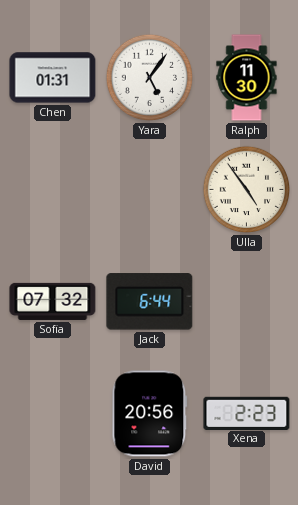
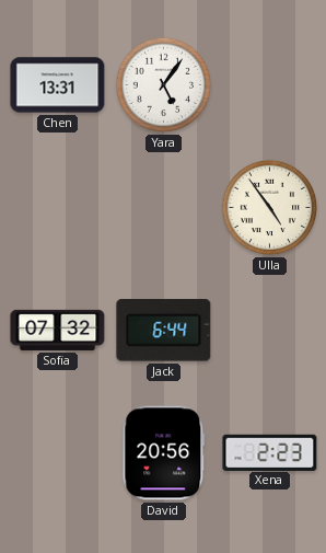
Chen: 01:31 -> 13:31
Ralph: 11:30 -> none
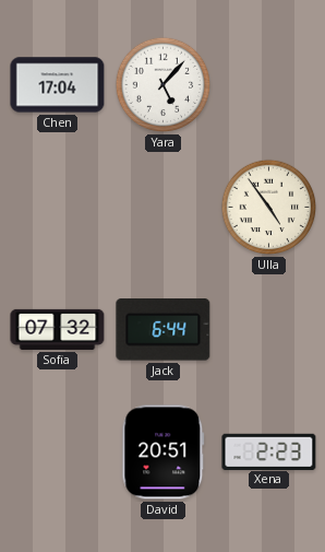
Chen: 13:31 -> 17:04
Yara: 5:06 -> 5:07
David: 20:56 -> 20:51
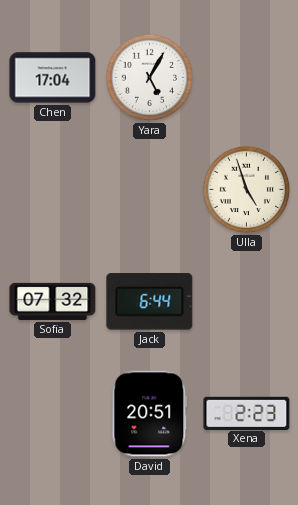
Yara: 5:07 -> 5:05
Ulla: 4:54 -> 4:57
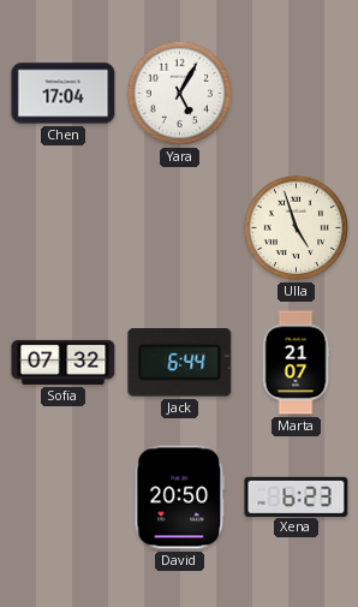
Marta: none -> 21:07
David: 20:51 -> 20:50
Xena: 2:23 -> 6:23
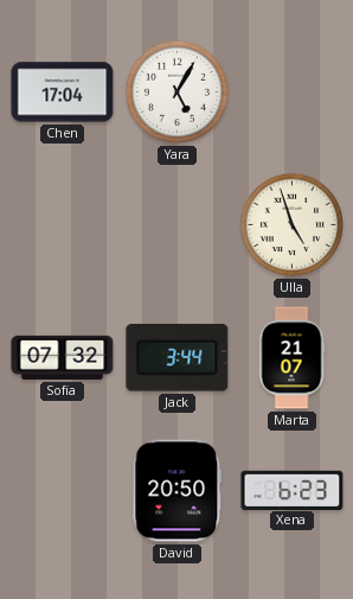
Jack: 6:44 -> 3:44
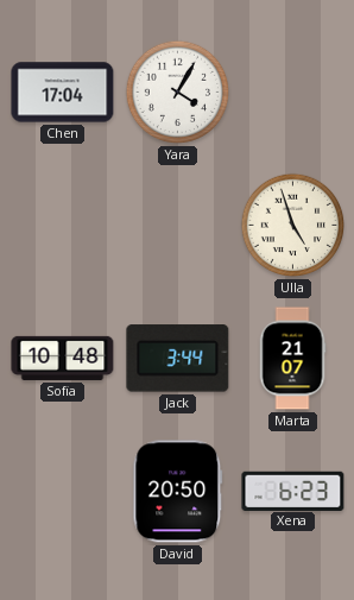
Yara: 5:05 -> 4:05
Sofia: 07:32 -> 10:48
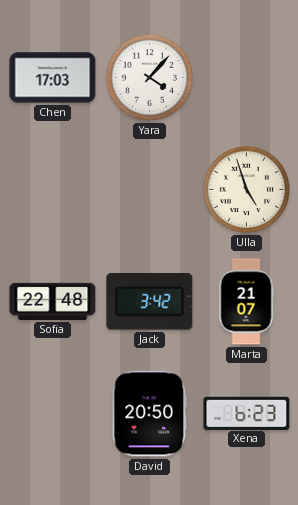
Chen: 17:04 -> 17:03
Yara: 4:05 -> 4:07
Sofia: 10:48 -> 22:48
Jack: 3:44 -> 3:42
